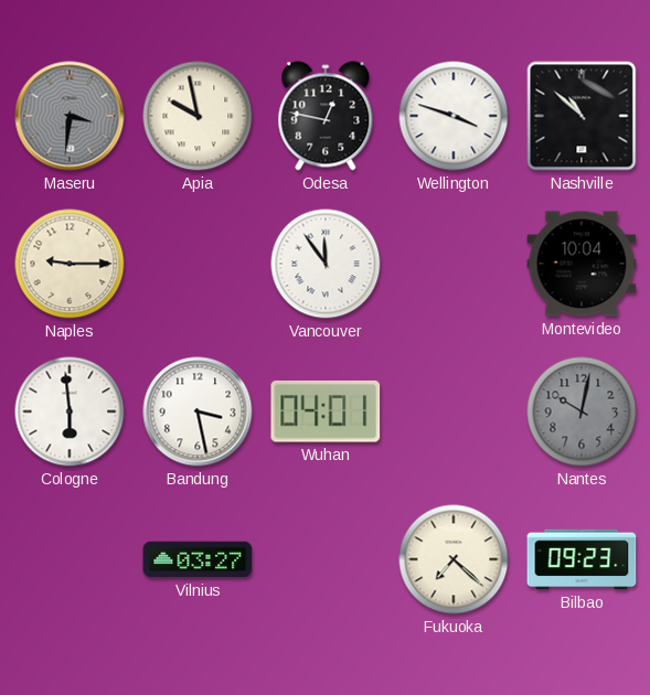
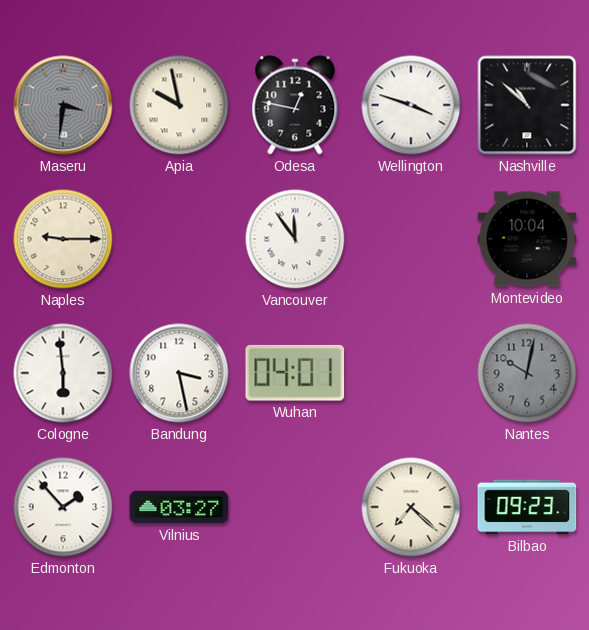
Edmonton: none -> 1:53
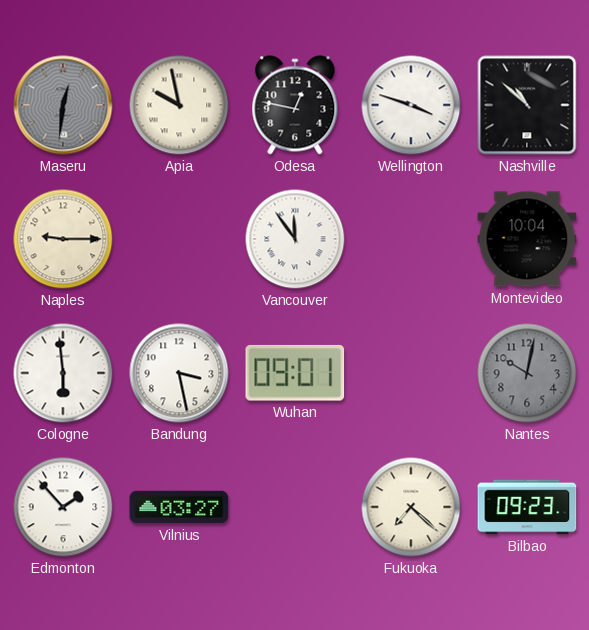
Maseru: 3:31 -> 12:31
Wuhan: 04:01 -> 09:01
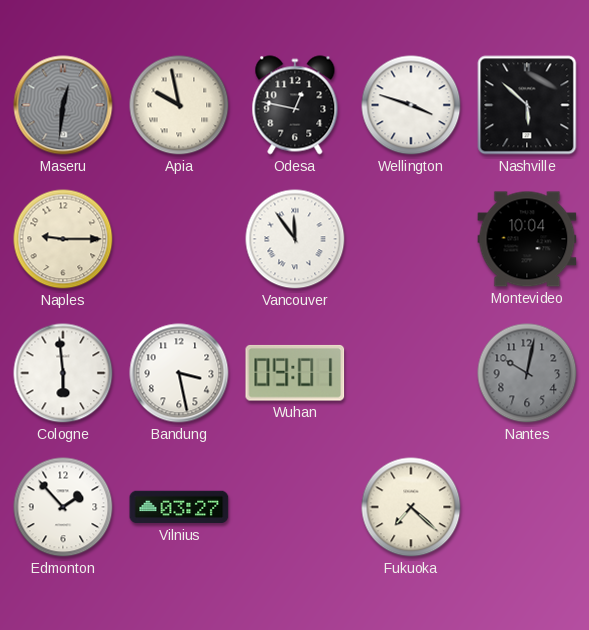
Nashville: 10:52 -> 5:52
Bilbao: 09:23 -> none
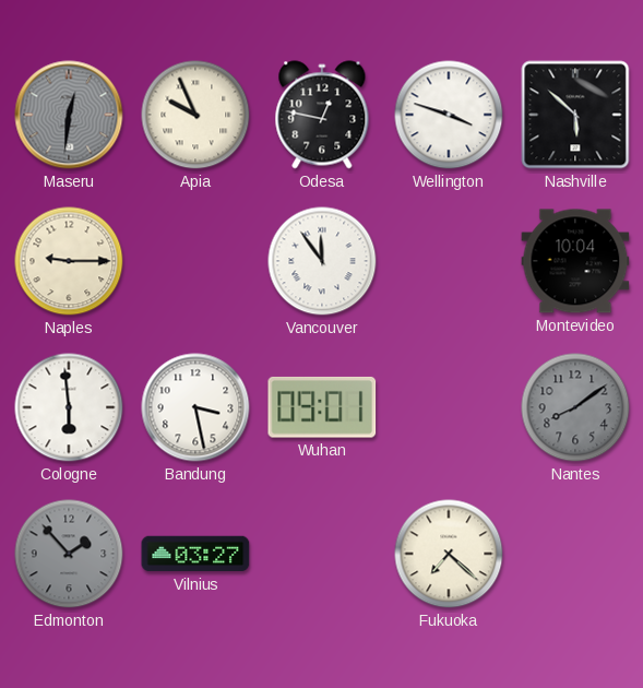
Apia: 9:58 -> 9:56
Nantes: 10:02 -> 8:09
Edmonton dial: white -> grey
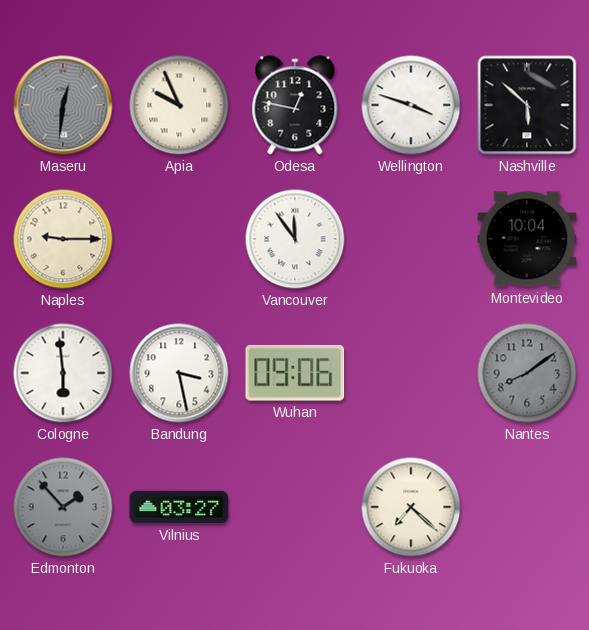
Wuhan: 09:01 -> 09:06
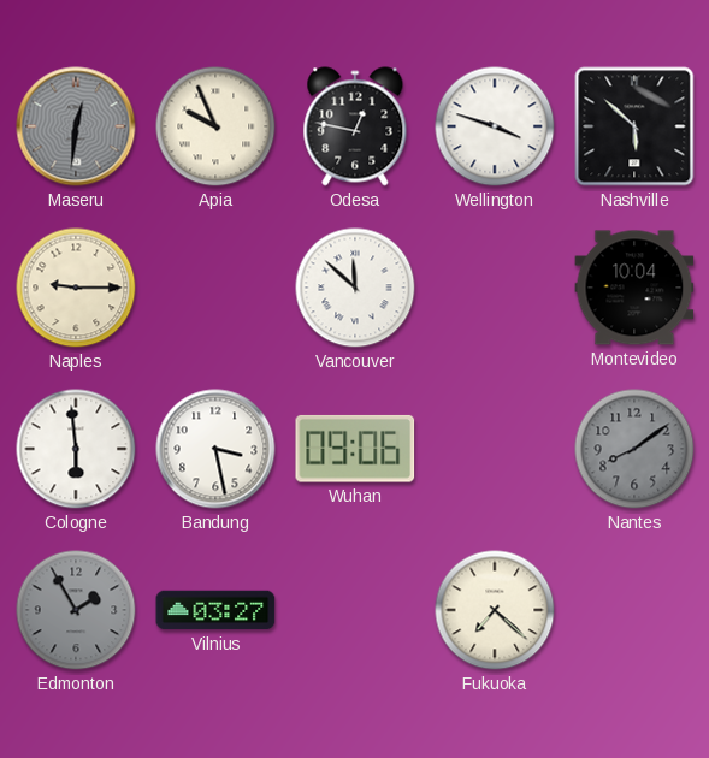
Vancouver: 11:54 -> 11:52
Edmonton: 1:53 -> 1:55
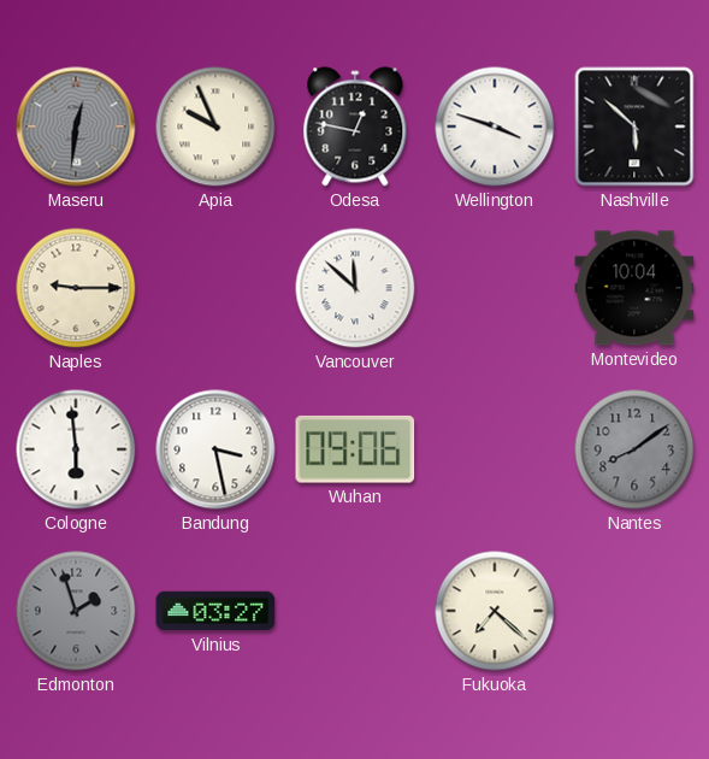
Edmonton: 1:55 -> 1:57
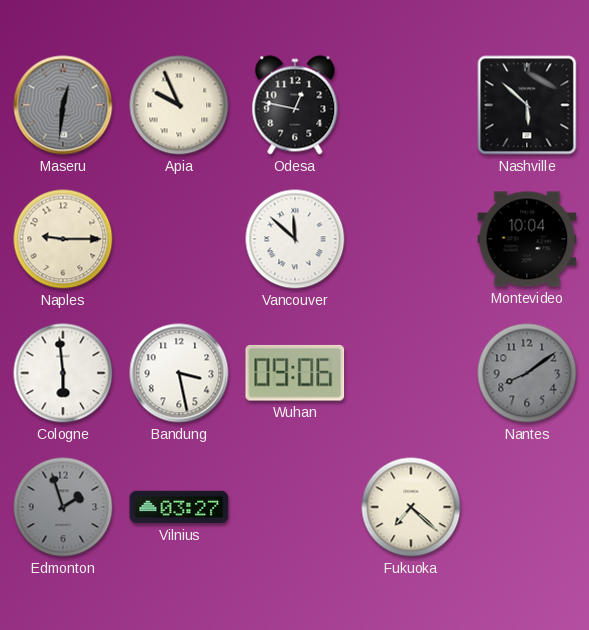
Wellington: 3:48 -> none
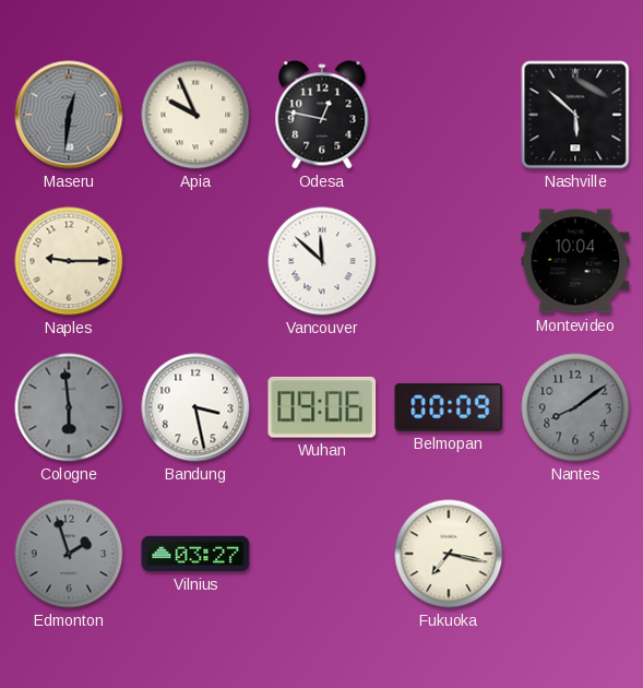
Cologne dial: white -> grey
Belmopan: none -> 00:09
Fukuoka: 7:22 -> 7:17
